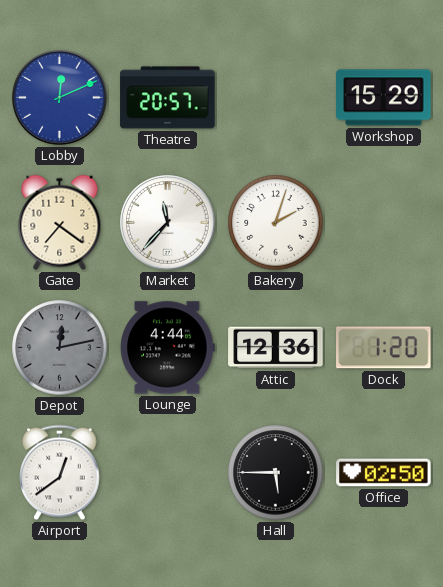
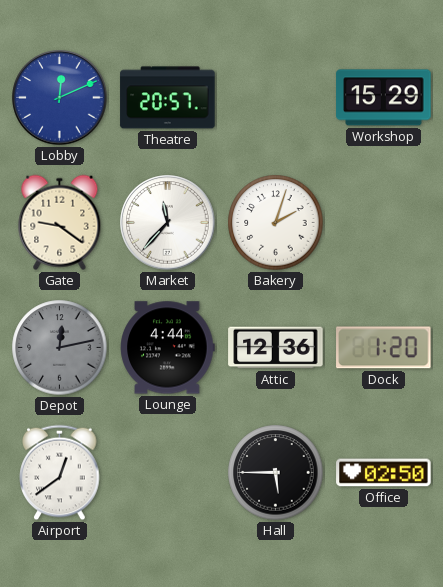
Gate: 7:21 -> 9:21
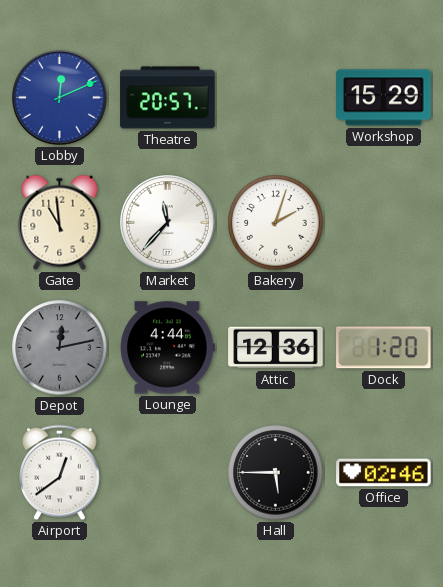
Gate: 9:21 -> 10:59
Office: 02:50 -> 02:46
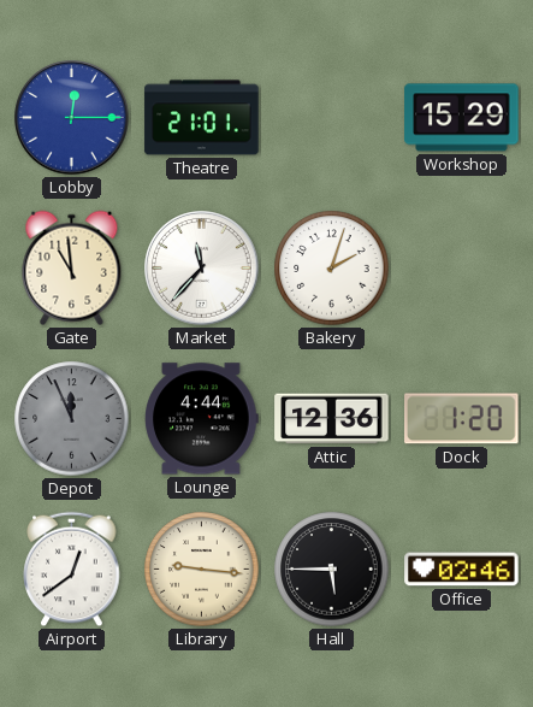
Lobby: 12:11 -> 12:15
Theatre: 20:57 -> 21:01
Depot: 12:13 -> 11:56
Library: none -> 9:16
